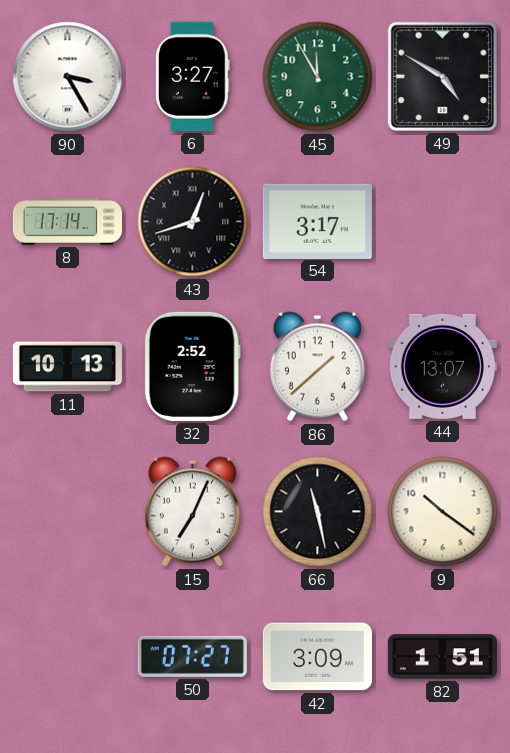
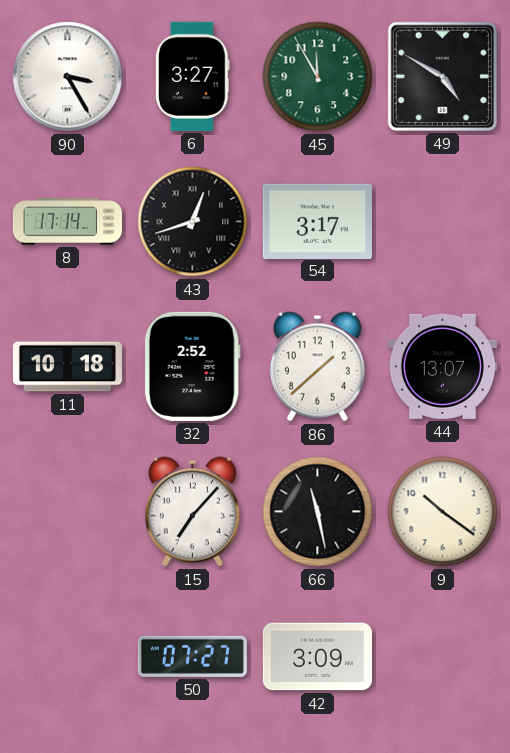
11: 10:13 -> 10:18
15: 7:04 -> 7:07
82: 1:51 -> none
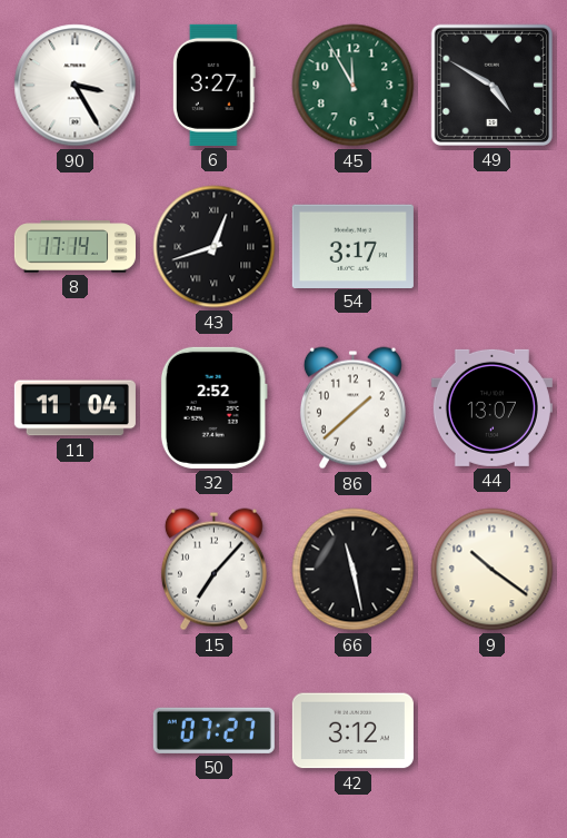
11: 10:18 -> 11:04
42: 3:09 -> 3:12
